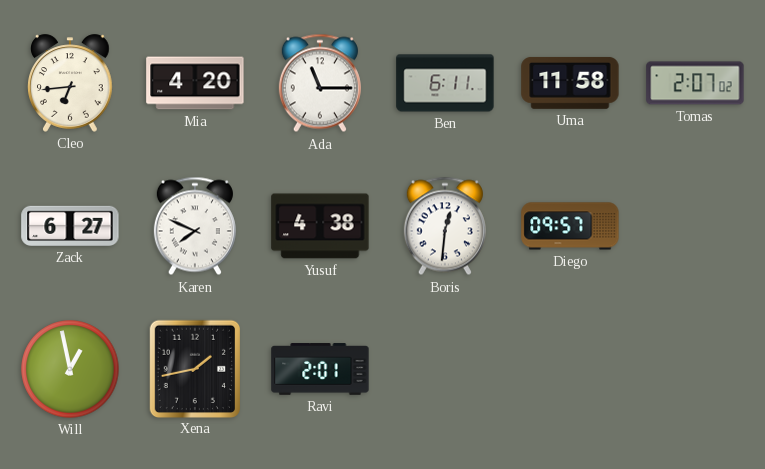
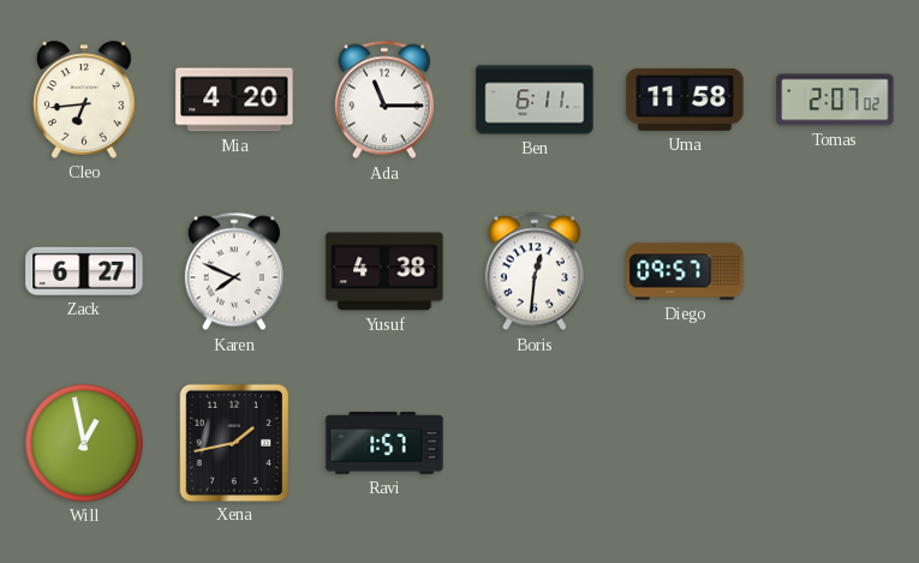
Ravi: 2:01 -> 1:57
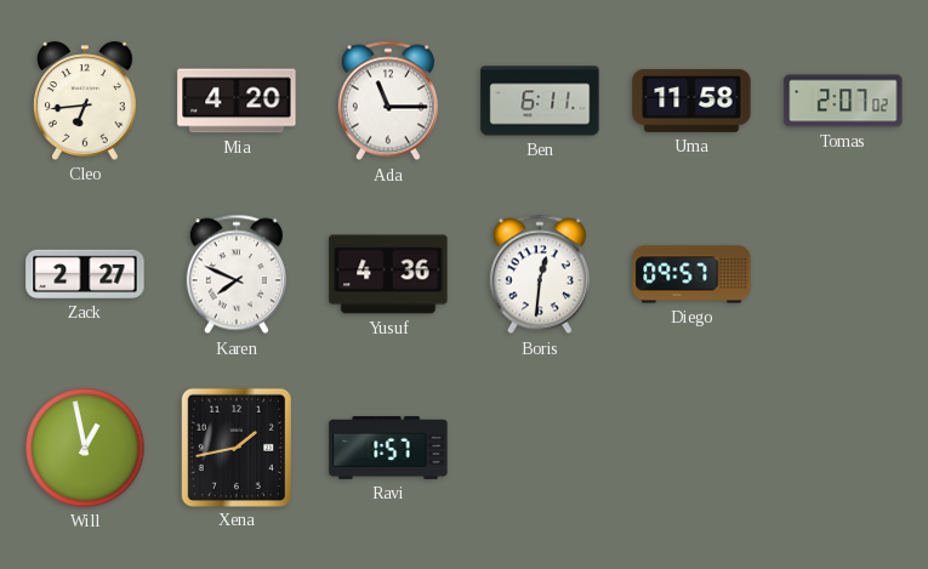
Zack: 6:27 -> 2:27
Yusuf: 4:38 -> 4:36
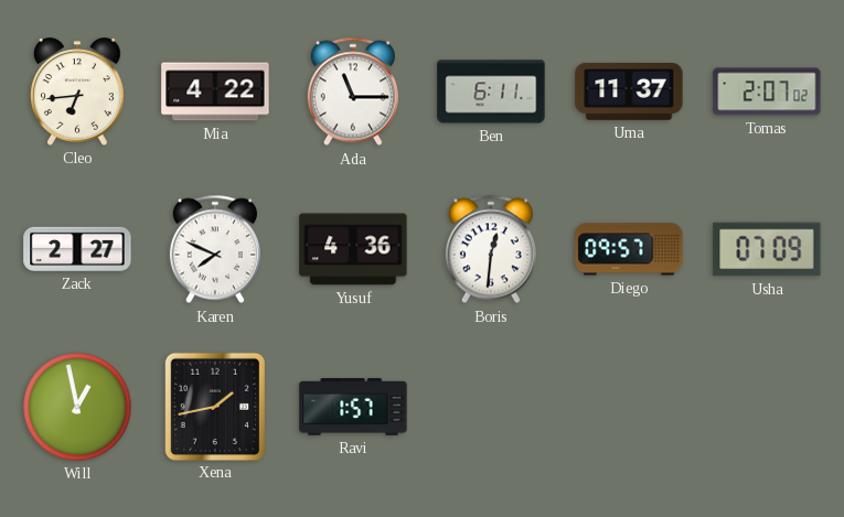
Mia: 4:20 -> 4:22
Uma: 11:58 -> 11:37
Usha: none -> 07:09
